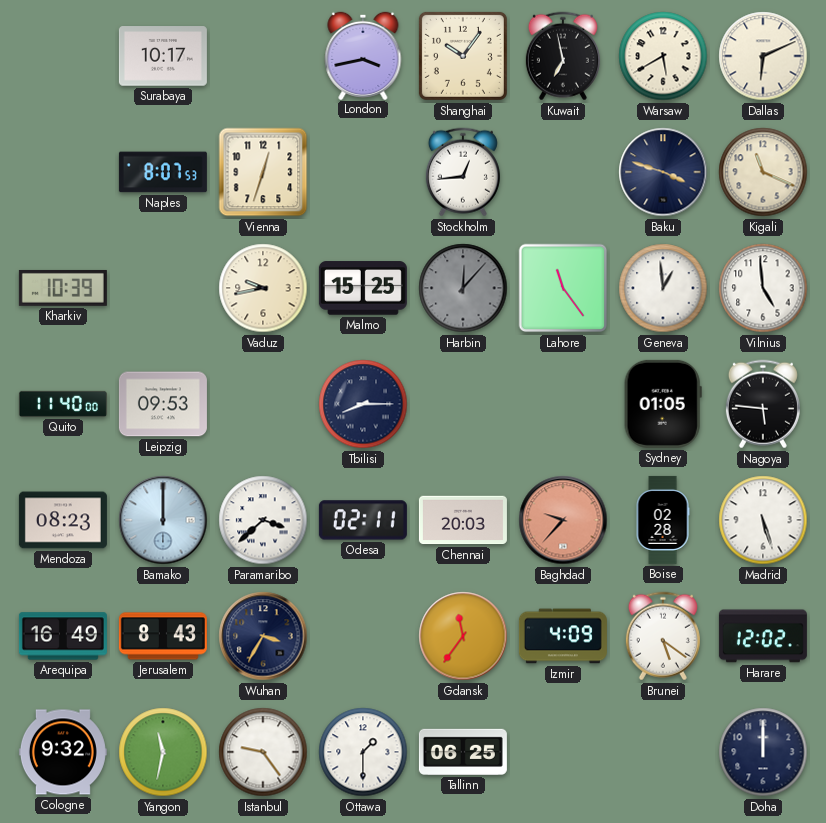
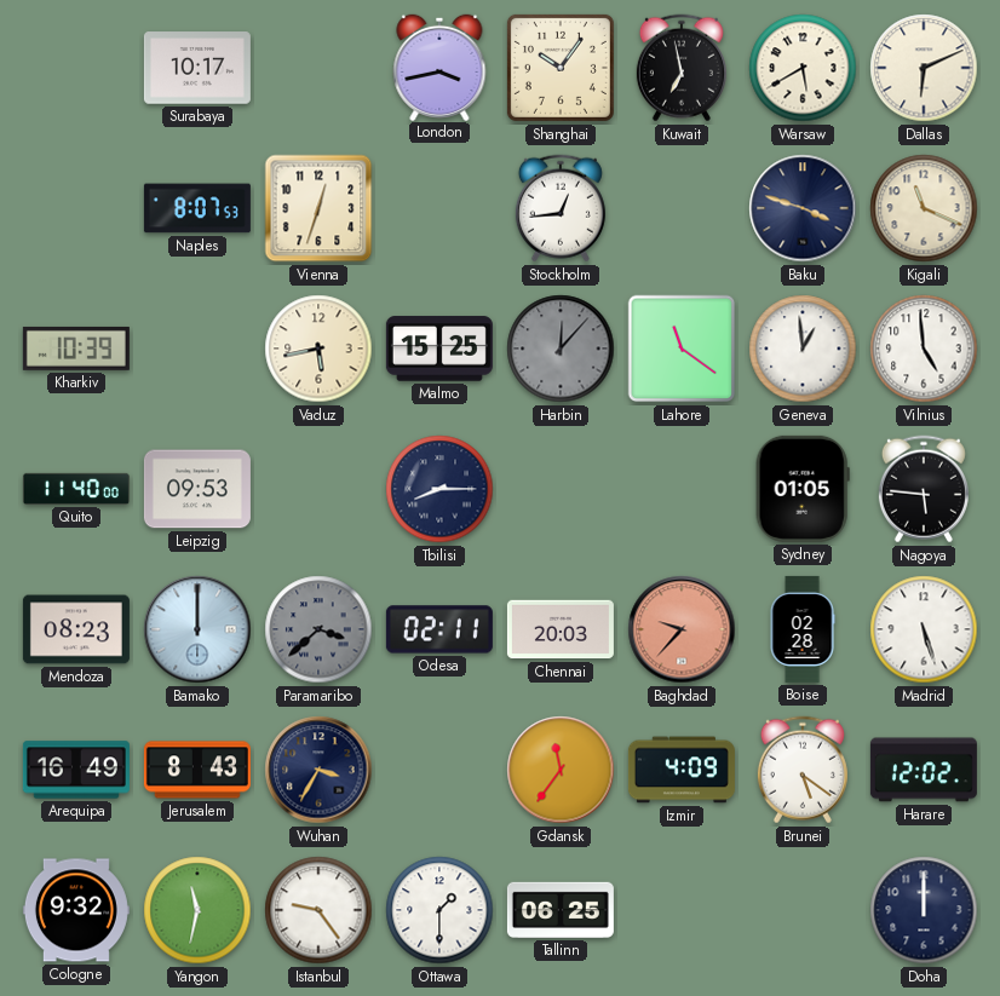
Vaduz: 9:43 -> 5:43
Lahore: 11:24 -> 11:21
Paramaribo dial: white -> grey
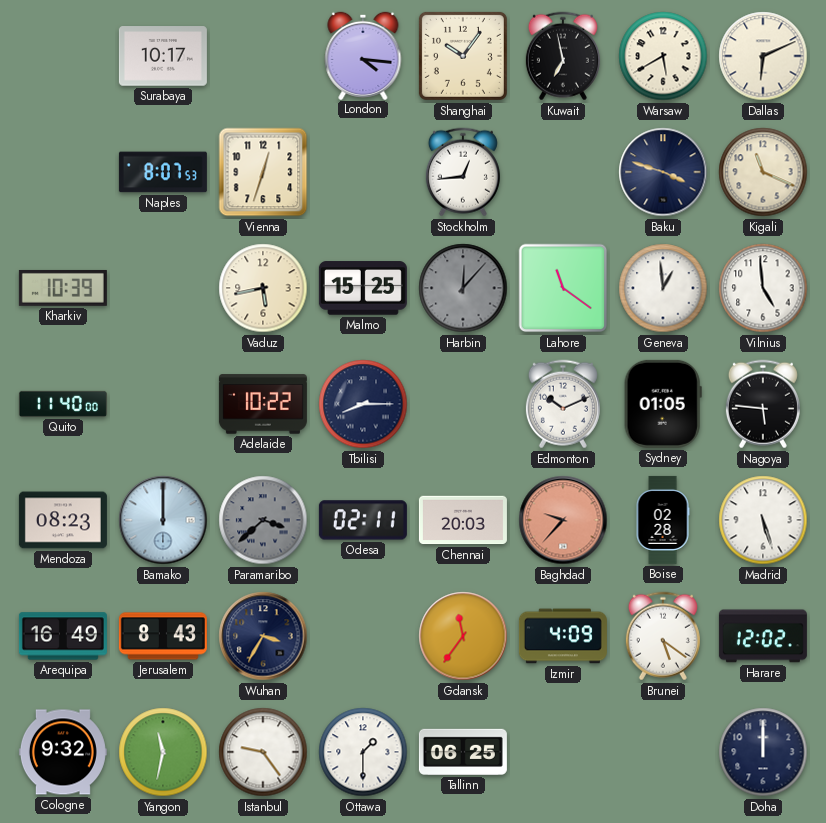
London: 3:43 -> 4:16
Leipzig: 09:53 -> none
Adelaide: none -> 10:22
Edmonton: none -> 10:11
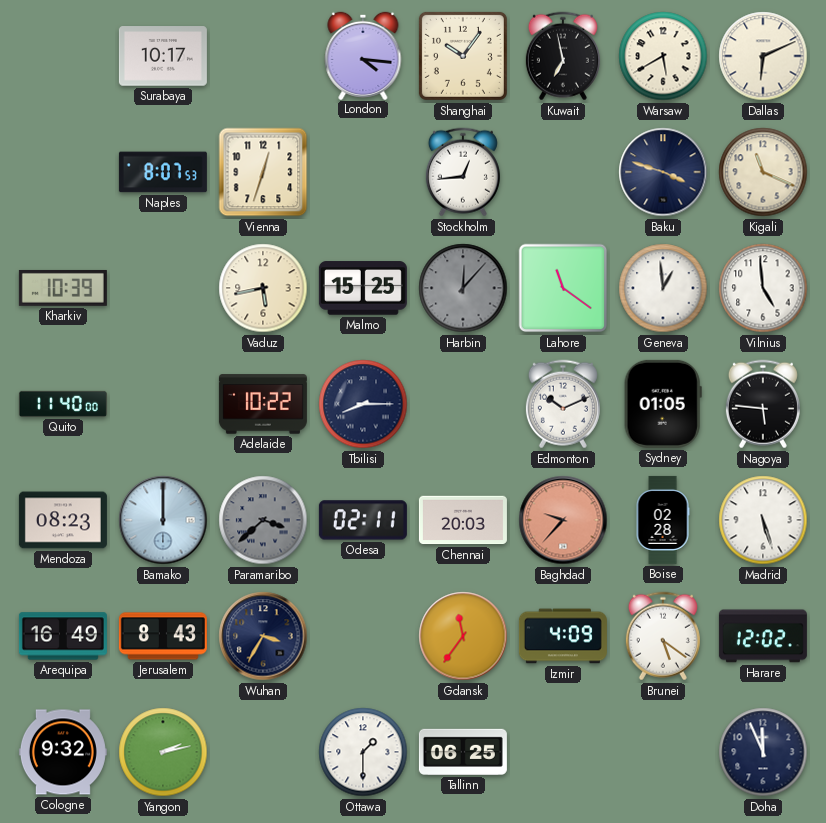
Yangon: 11:32 -> 2:13
Istanbul: 9:24 -> none
Doha: 12:00 -> 11:56
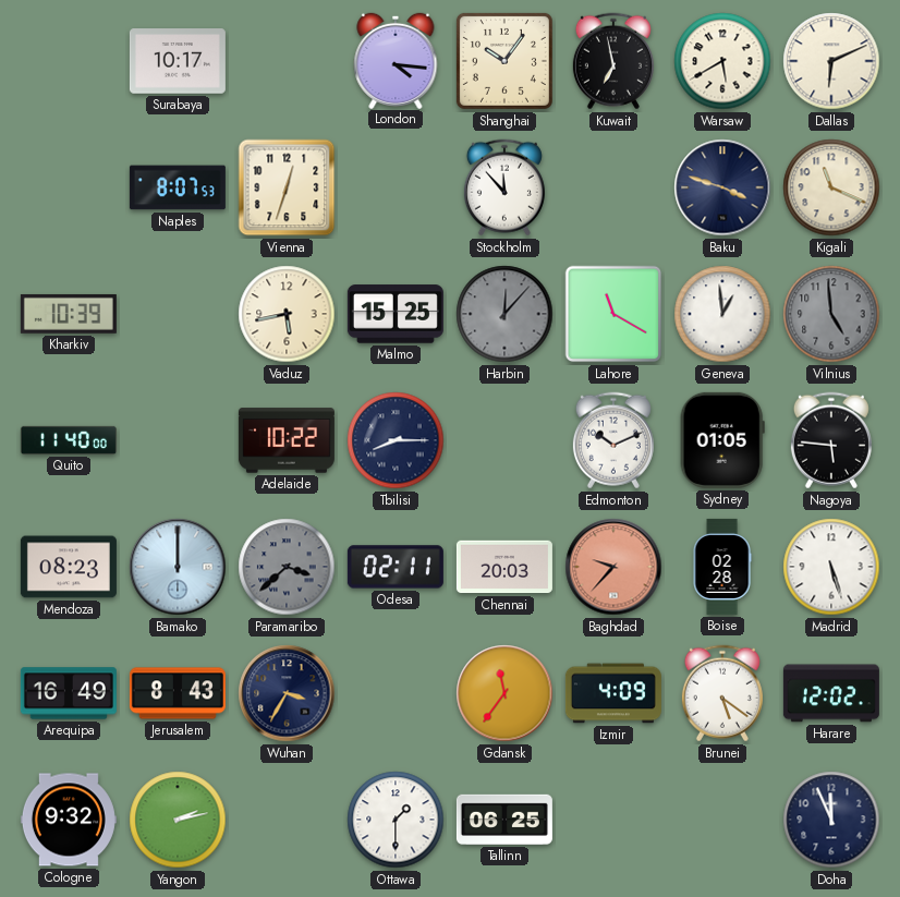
Stockholm: 12:44 -> 11:53
Lahore: 11:21 -> 11:20
Vilnius dial: white -> grey
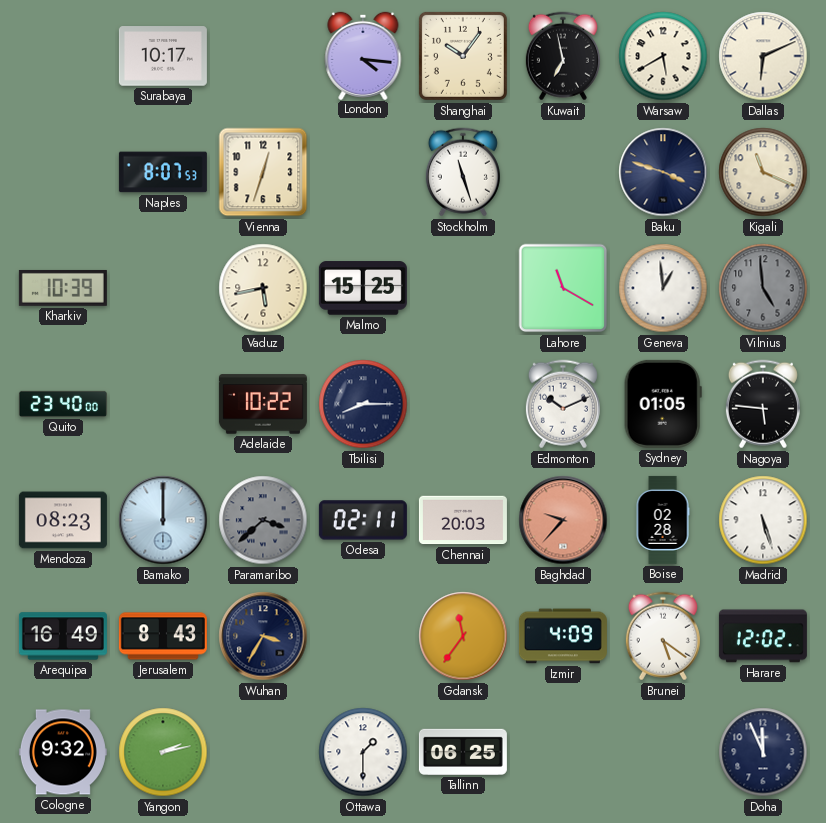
Stockholm: 11:53 -> 11:27
Harbin: 12:07 -> none
Quito: 11:40 -> 23:40
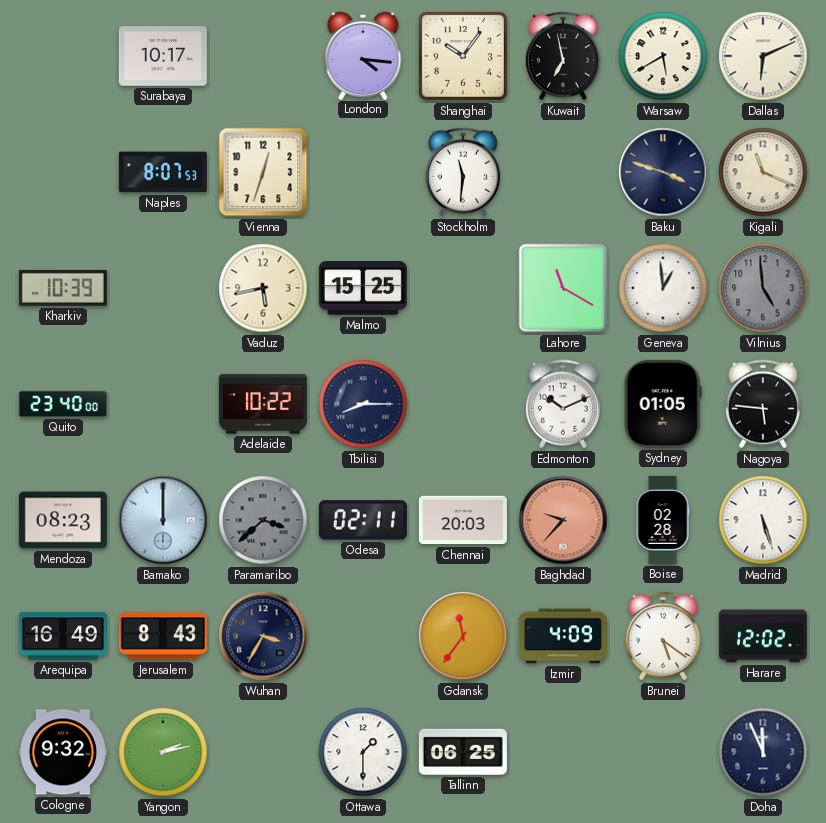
Stockholm: 11:27 -> 11:31
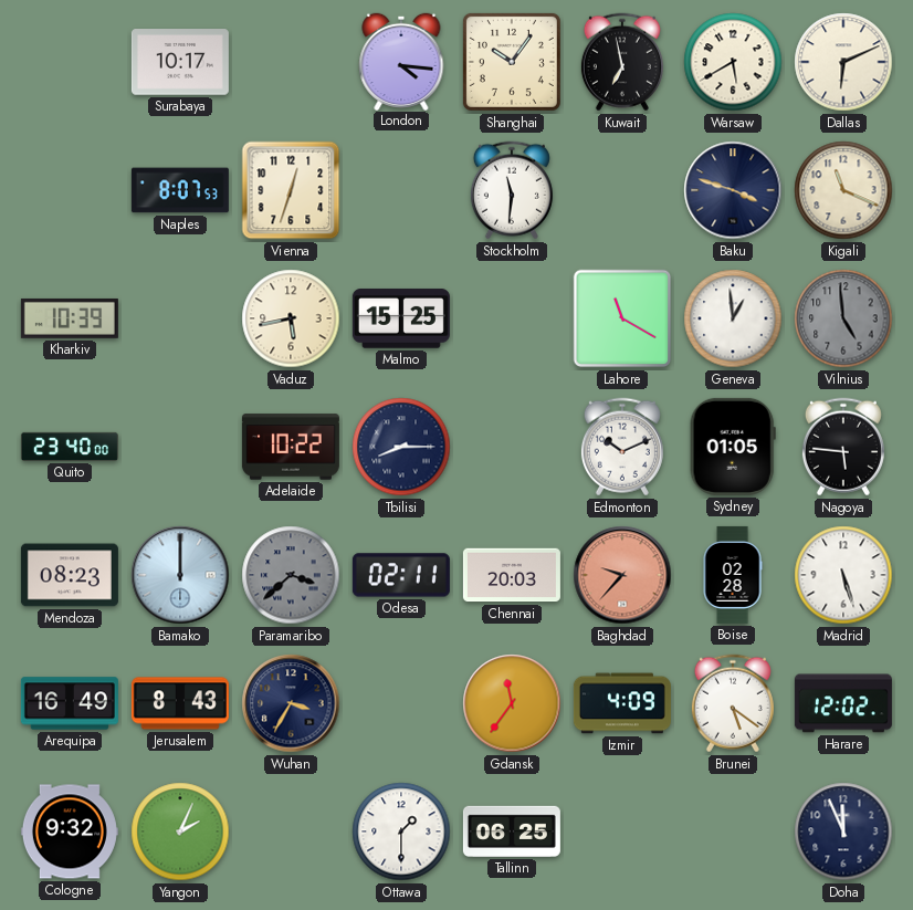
Yangon: 2:13 -> 2:04
